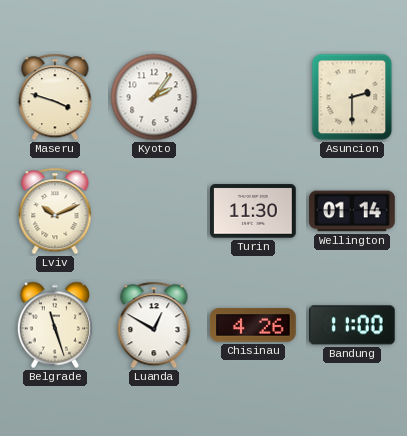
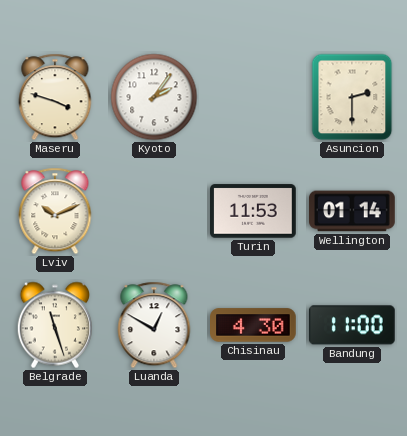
Turin: 11:30 -> 11:53
Chisinau: 4:26 -> 4:30
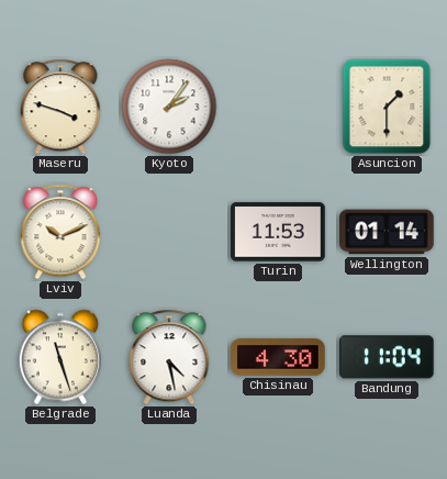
Asuncion: 2:30 -> 1:30
Luanda: 12:50 -> 4:28
Bandung: 11:00 -> 11:04
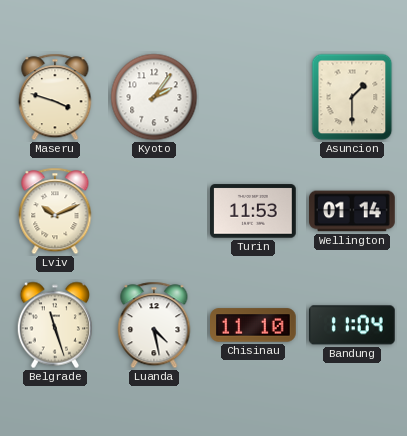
Chisinau: 4:30 -> 11:10
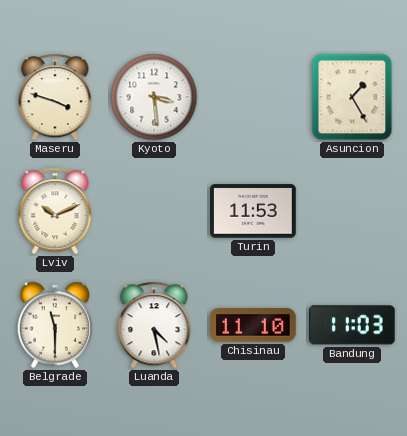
Kyoto: 2:06 -> 3:29
Asuncion: 1:30 -> 1:25
Wellington: 01:14 -> none
Belgrade: 11:27 -> 11:30
Bandung: 11:04 -> 11:03
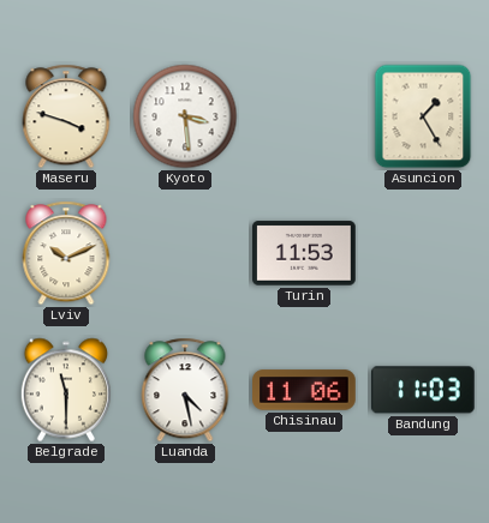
Chisinau: 11:10 -> 11:06
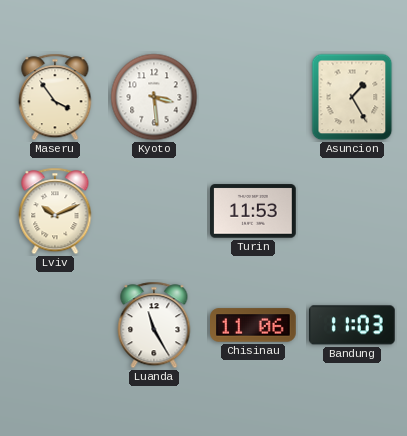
Maseru: 3:48 -> 3:54
Belgrade: 11:30 -> none
Luanda: 4:28 -> 11:25
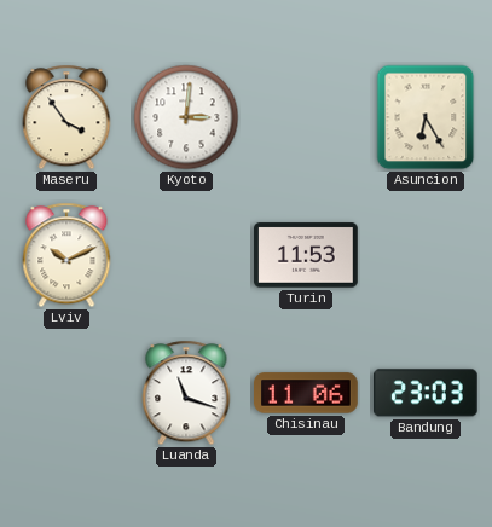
Kyoto: 3:29 -> 3:01
Asuncion: 1:25 -> 6:25
Luanda: 11:25 -> 11:18
Bandung: 11:03 -> 23:03
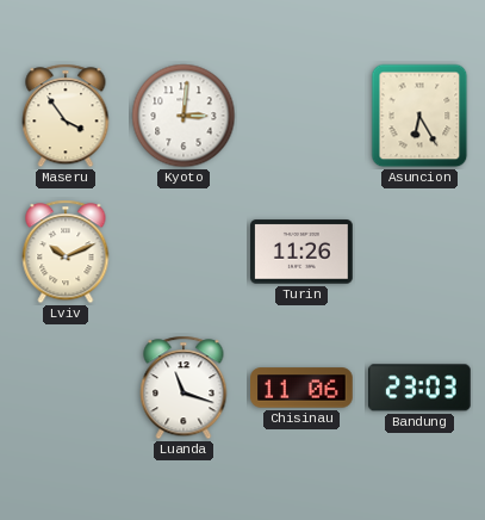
Turin: 11:53 -> 11:26
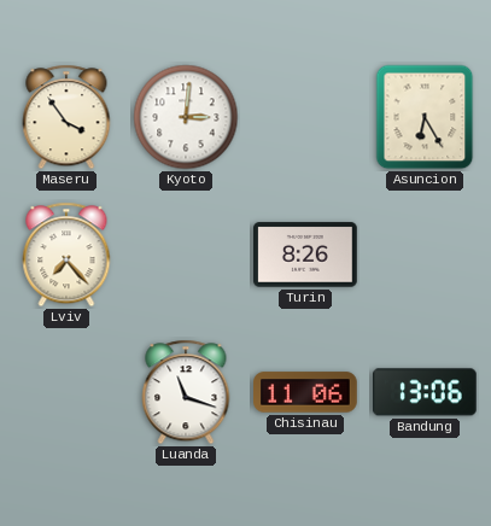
Lviv: 10:11 -> 7:23
Turin: 11:26 -> 8:26
Bandung: 23:03 -> 13:06
